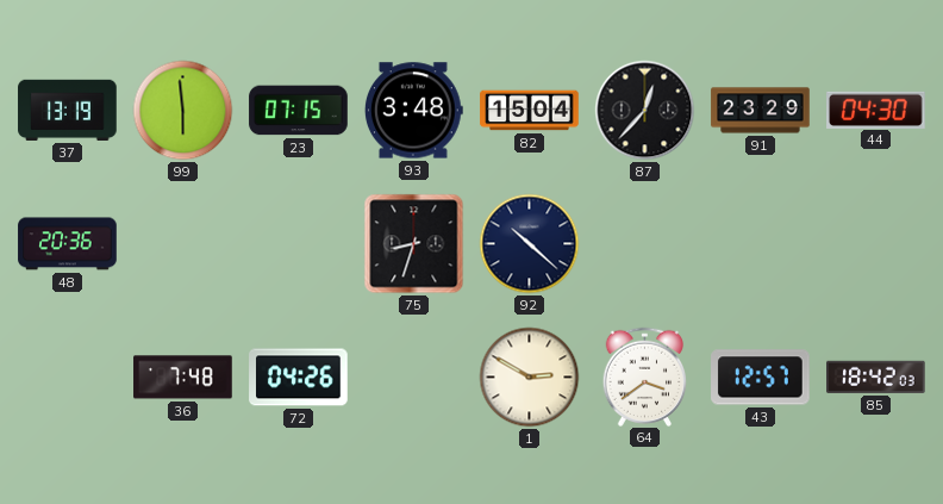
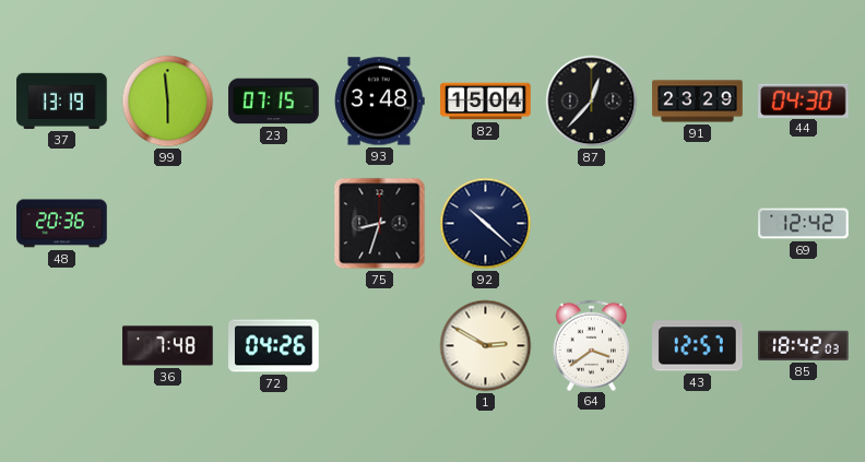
69: none -> 12:42
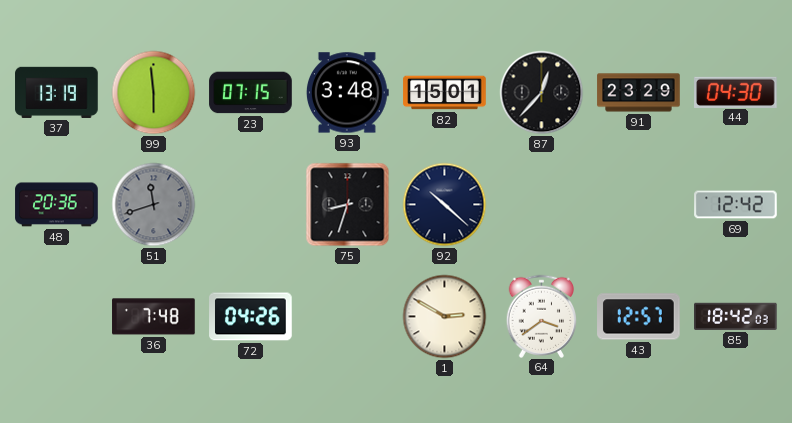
82: 15:04 -> 15:01
51: none -> 11:42
